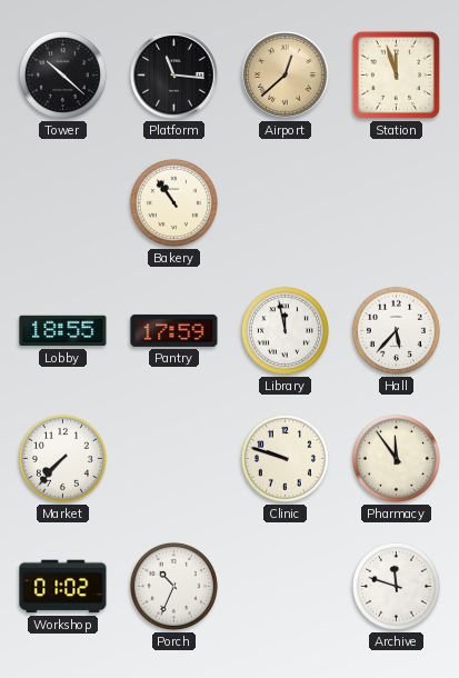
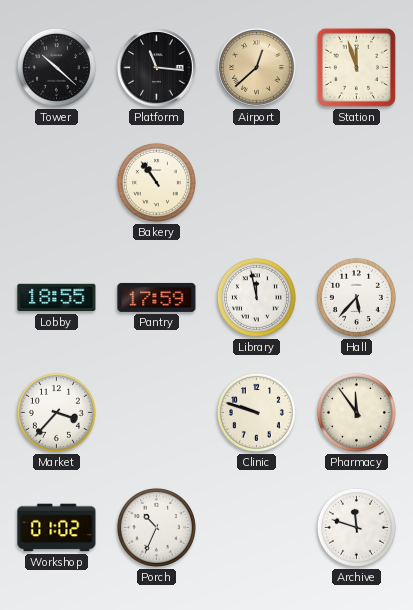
Market: 7:37 -> 3:37
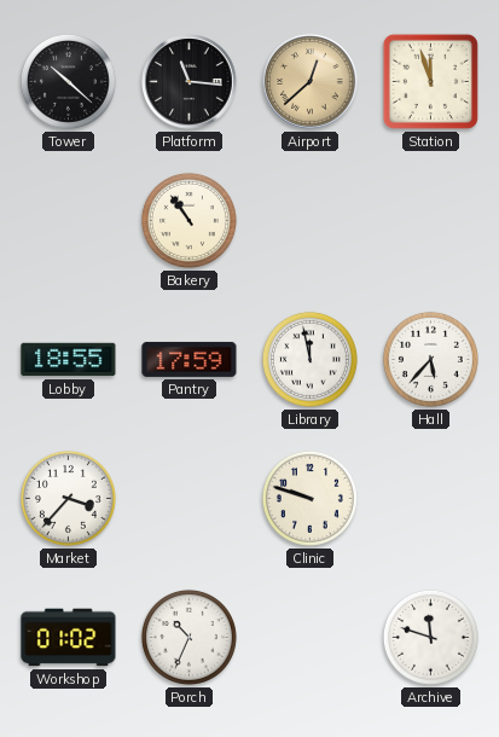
Pharmacy: 11:54 -> none
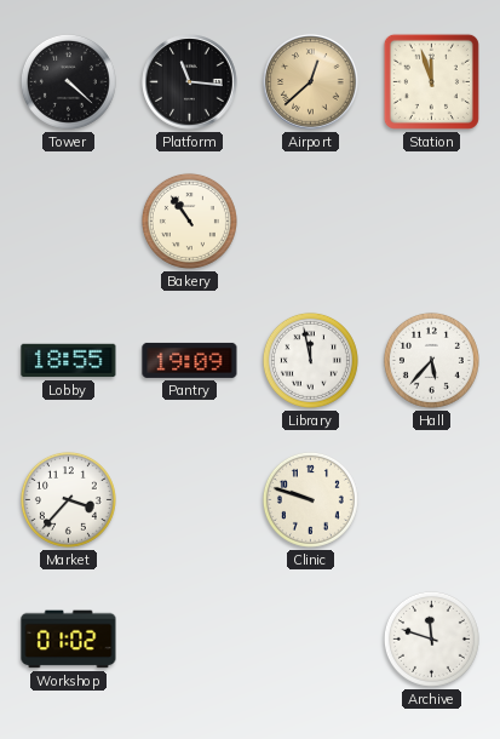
Tower: 10:22 -> 4:22
Pantry: 17:59 -> 19:09
Porch: 10:34 -> none
